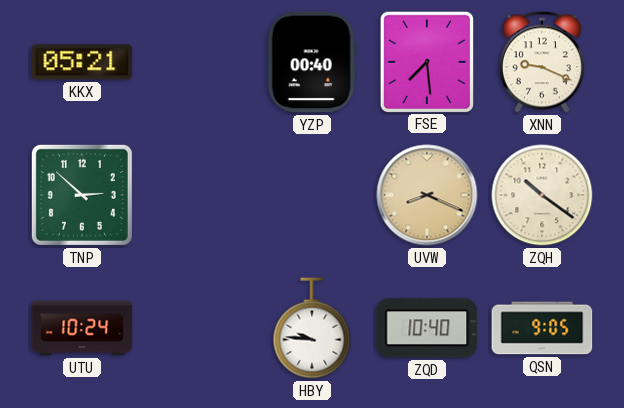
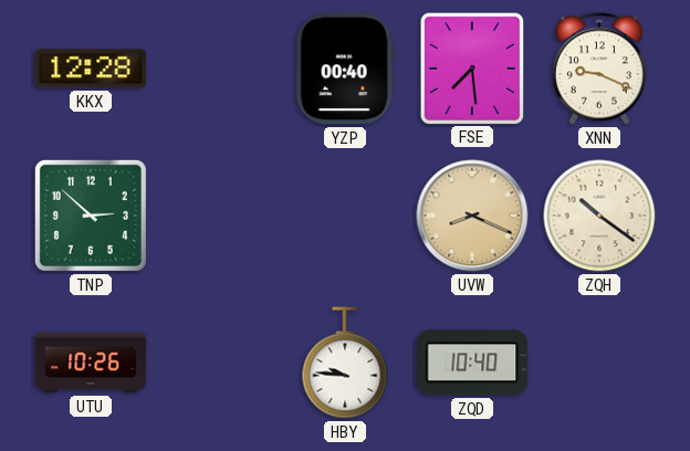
KKX: 05:21 -> 12:28
UTU: 10:24 -> 10:26
QSN: 9:05 -> none
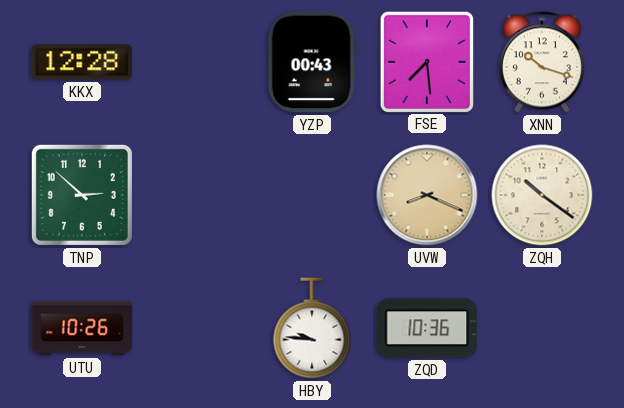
YZP: 00:40 -> 00:43
XNN: 9:19 -> 10:18
ZQD: 10:40 -> 10:36
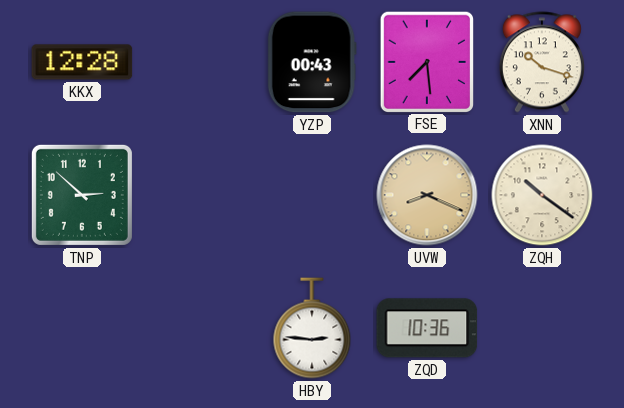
UTU: 10:26 -> none
HBY: 9:46 -> 2:46
